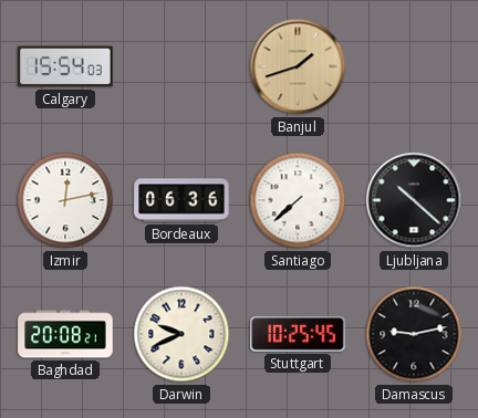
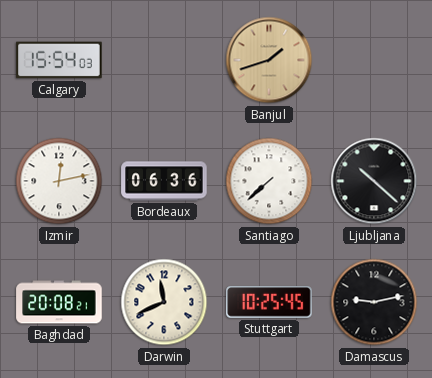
Darwin: 9:41 -> 11:41
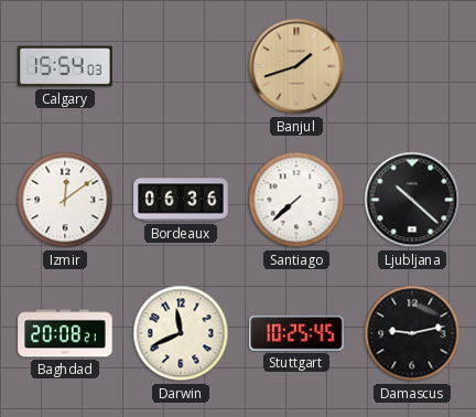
Izmir: 12:13 -> 12:09
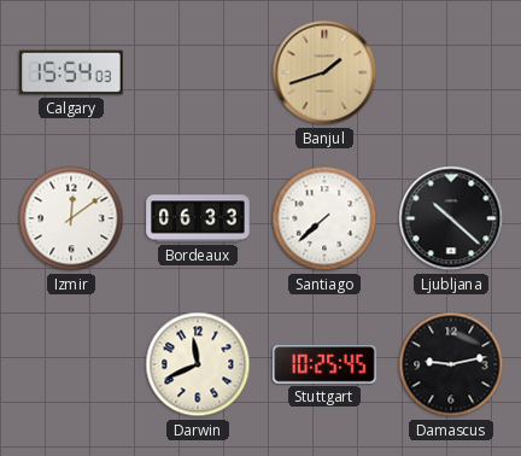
Bordeaux: 06:36 -> 06:33
Baghdad: 20:08 -> none
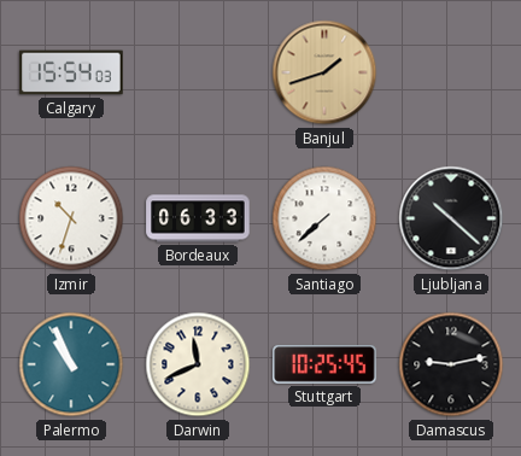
Izmir: 12:09 -> 10:33
Palermo: none -> 10:56
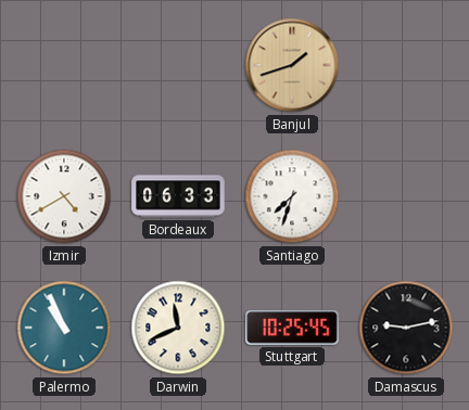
Calgary: 15:54 -> none
Izmir: 10:33 -> 4:40
Santiago: 7:38 -> 7:33
Ljubljana: 10:22 -> none
